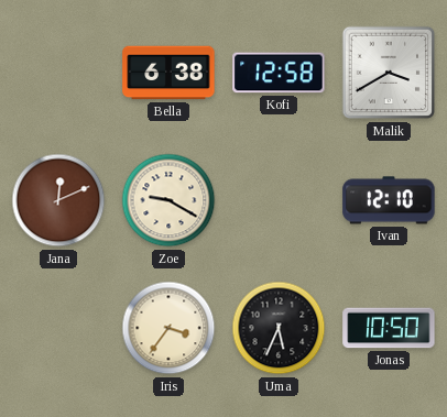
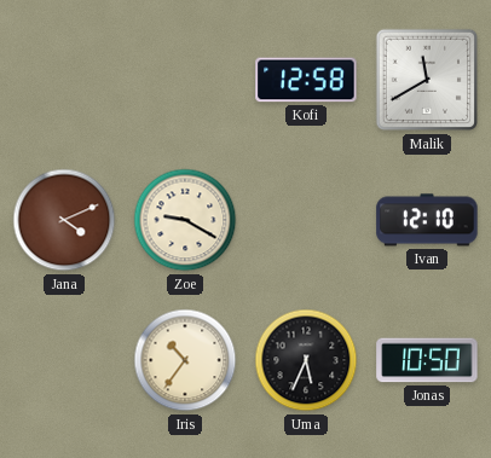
Bella: 6:38 -> none
Malik: 3:40 -> 11:40
Jana: 12:11 -> 4:11
Iris: 3:36 -> 10:36
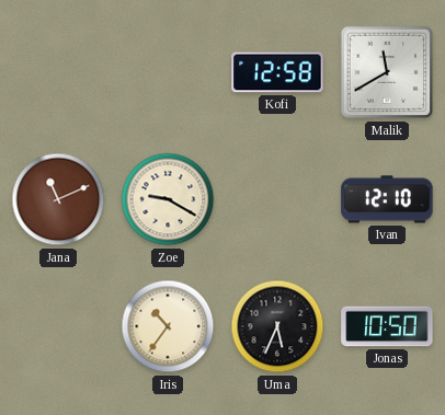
Jana: 4:11 -> 11:11
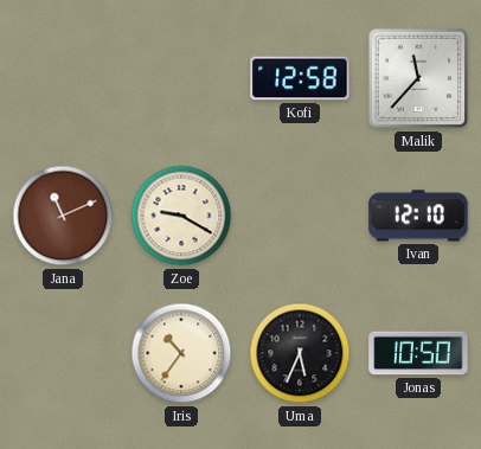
Malik: 11:40 -> 11:37
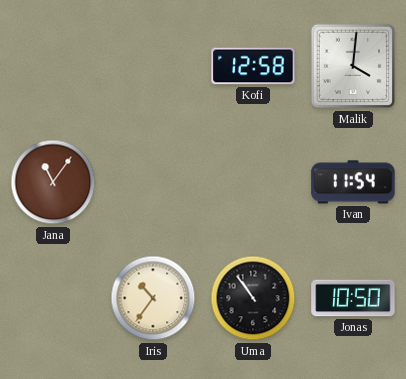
Malik: 11:37 -> 4:01
Jana: 11:11 -> 11:06
Zoe: 9:20 -> none
Ivan: 12:10 -> 11:54
Uma: 5:34 -> 10:54
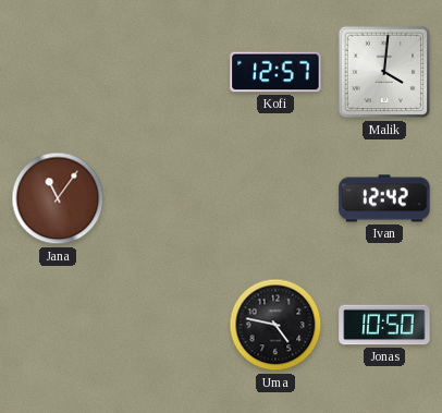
Kofi: 12:58 -> 12:57
Ivan: 11:54 -> 12:42
Iris: 10:36 -> none
Uma: 10:54 -> 4:47
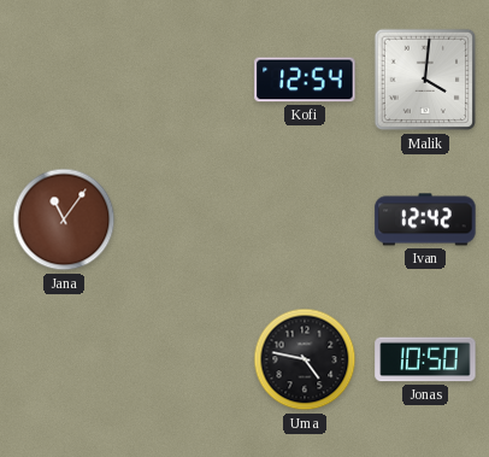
Kofi: 12:57 -> 12:54
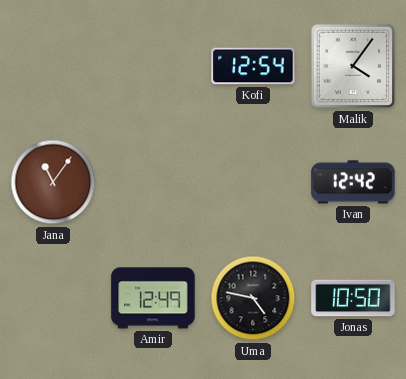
Malik: 4:01 -> 4:06
Amir: none -> 12:49
